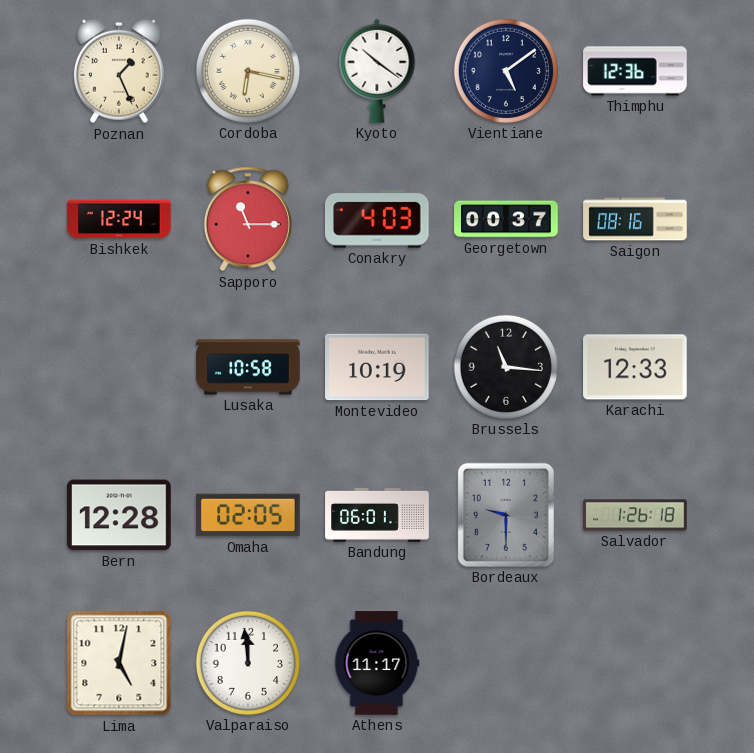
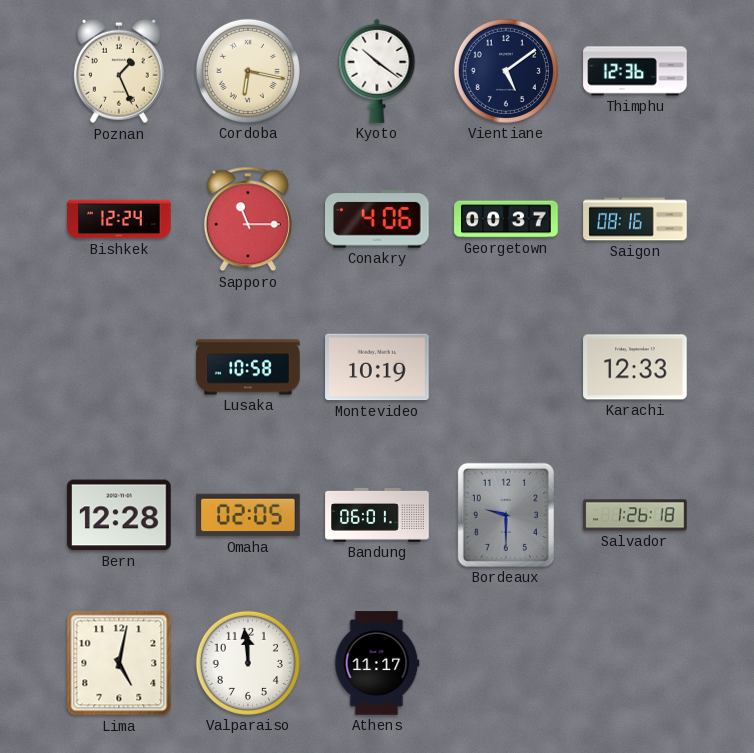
Conakry: 4:03 -> 4:06
Brussels: 11:16 -> none
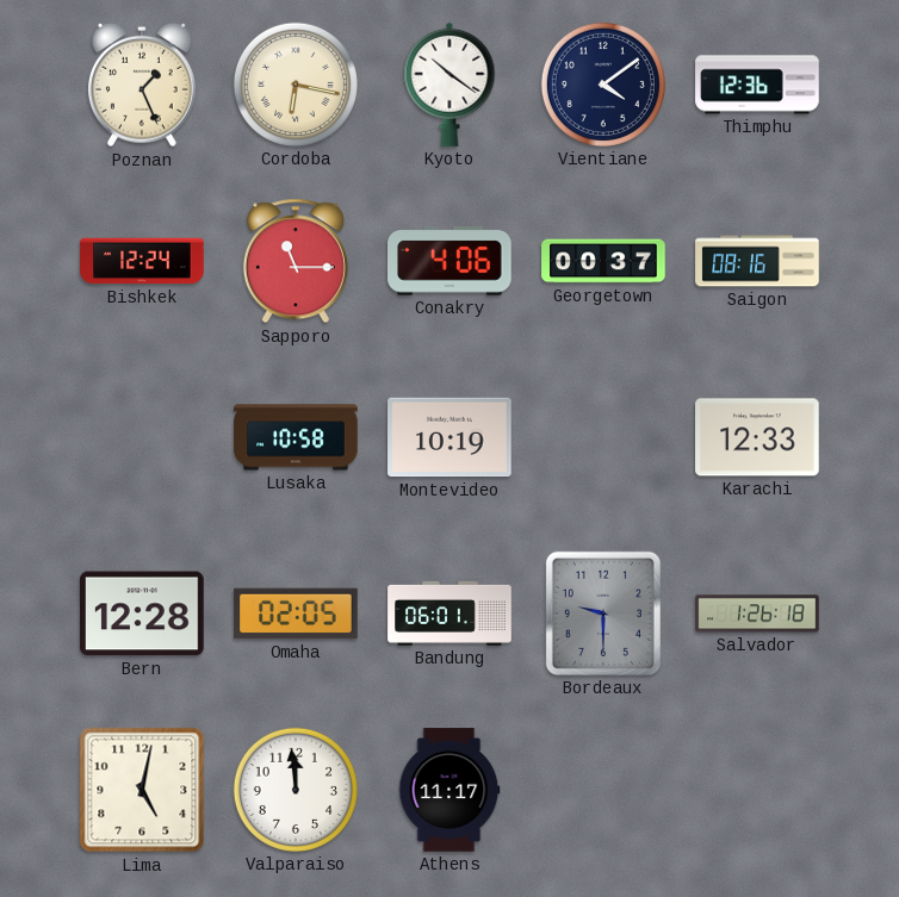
Vientiane: 5:09 -> 4:09
